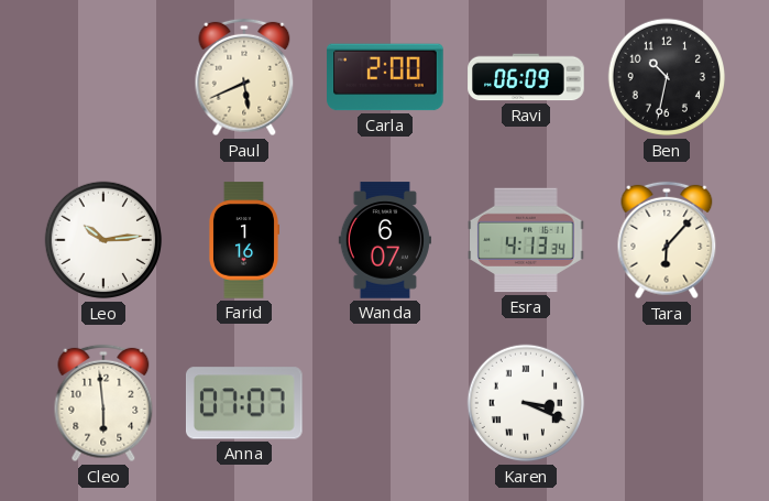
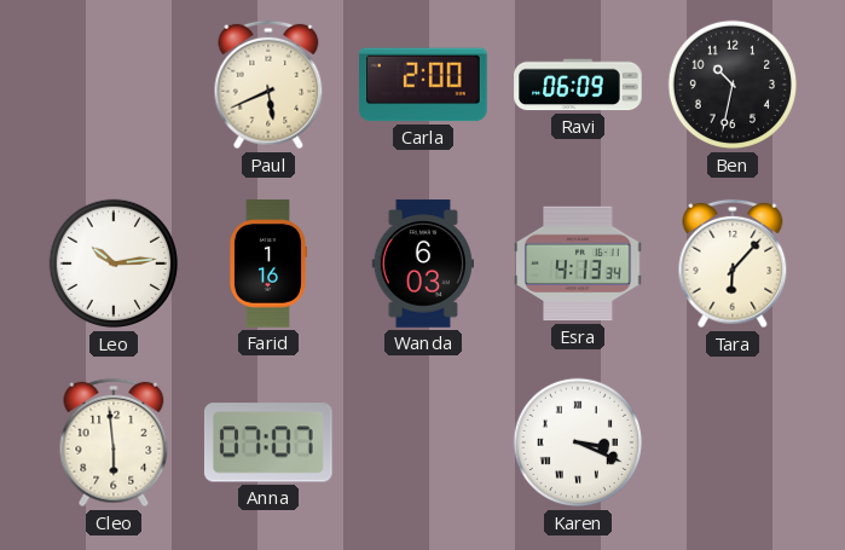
Wanda: 6:07 -> 6:03
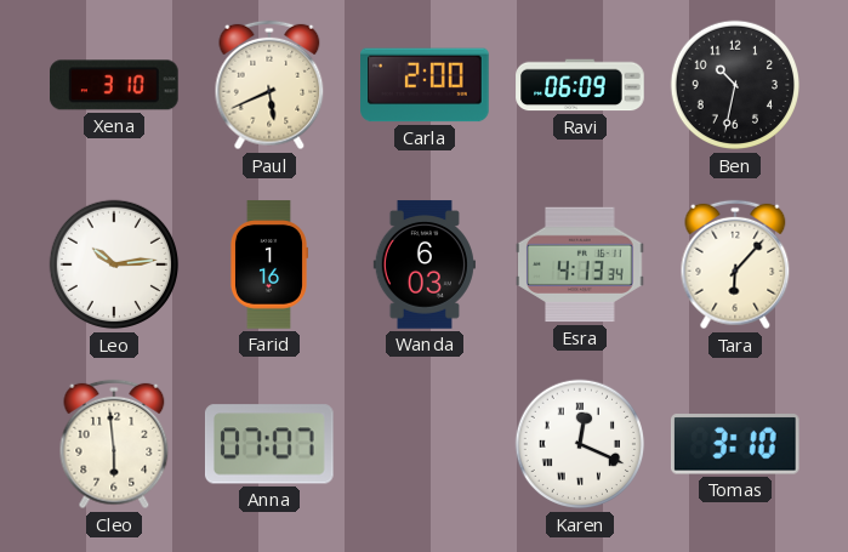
Xena: none -> 3:10
Karen: 3:19 -> 12:19
Tomas: none -> 3:10
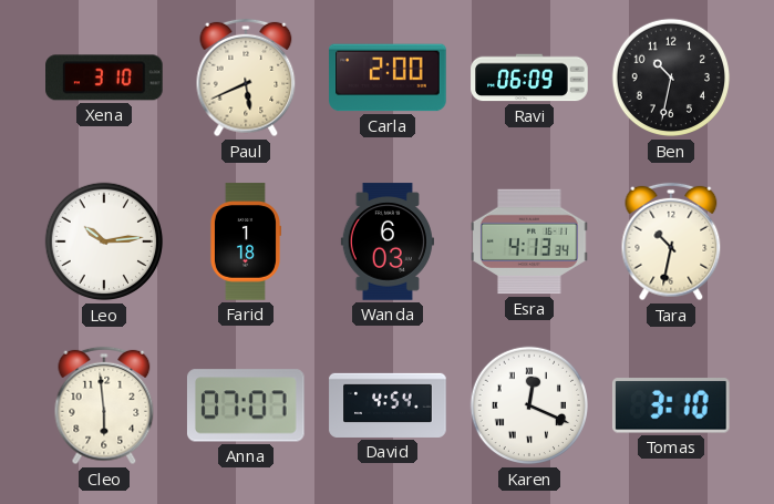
Farid: 1:16 -> 1:18
Tara: 6:07 -> 10:32
David: none -> 4:54
